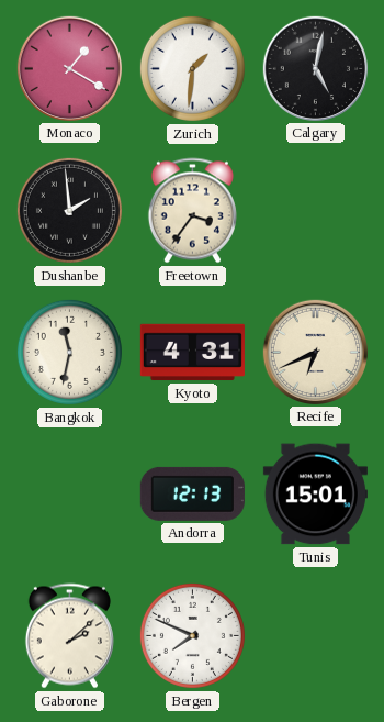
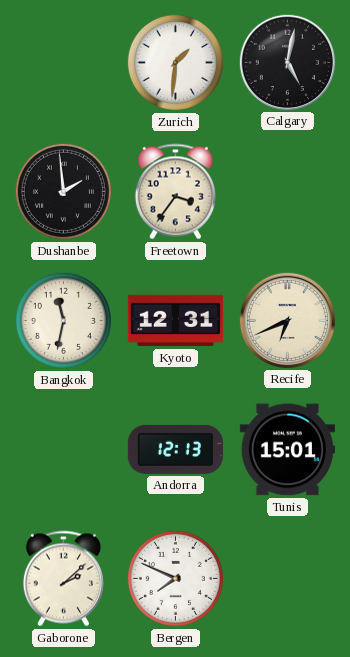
Monaco: 1:20 -> none
Kyoto: 4:31 -> 12:31
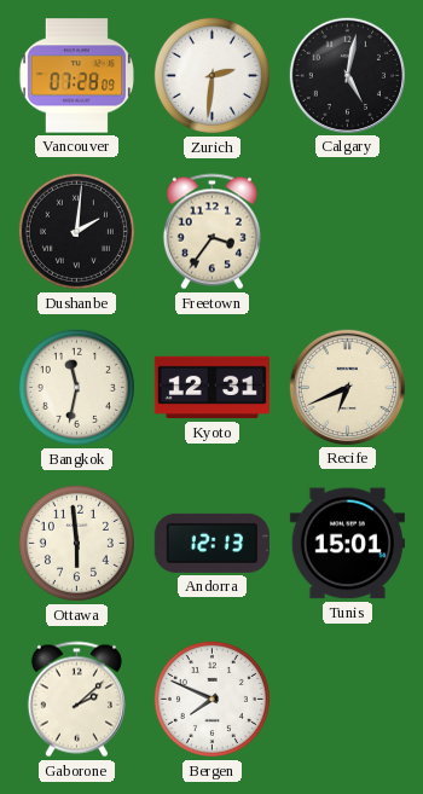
Vancouver: none -> 07:28
Zurich: 1:31 -> 2:31
Dushanbe: 1:59 -> 2:01
Ottawa: none -> 5:59
